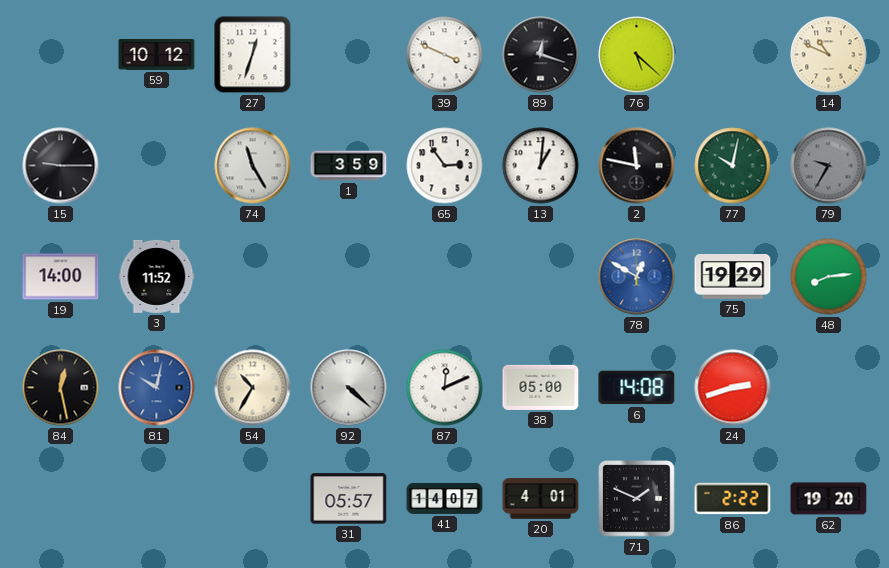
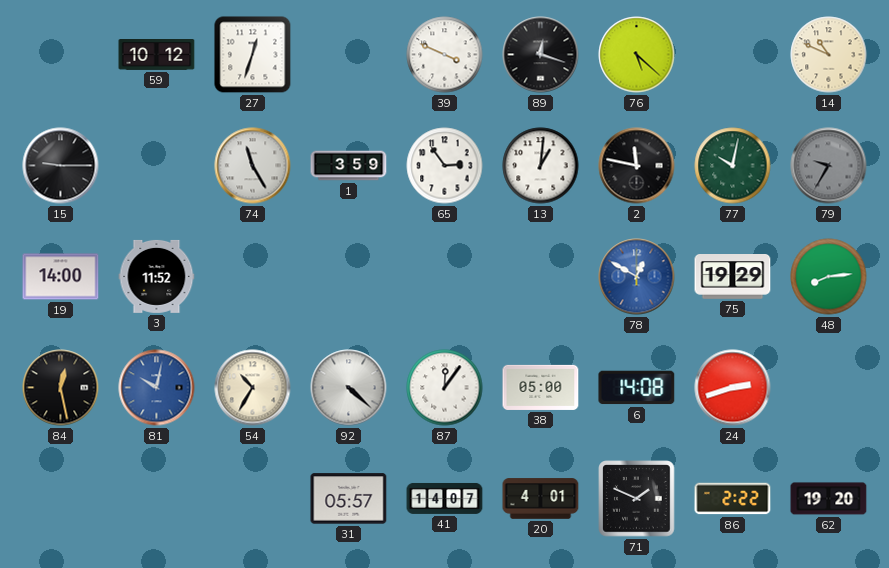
87: 12:11 -> 12:06
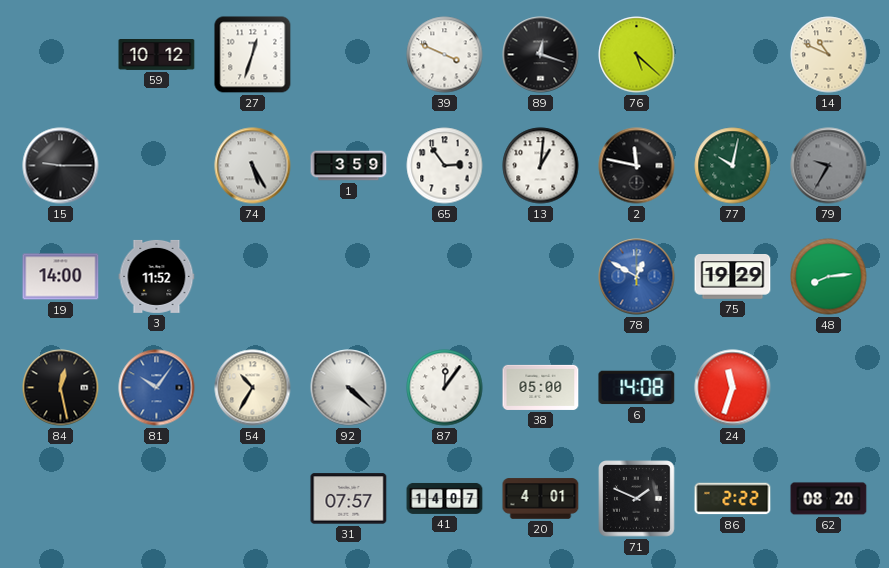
74: 11:25 -> 5:25
81: 10:02 -> 10:06
24: 2:42 -> 11:33
31: 05:57 -> 07:57
62: 19:20 -> 08:20
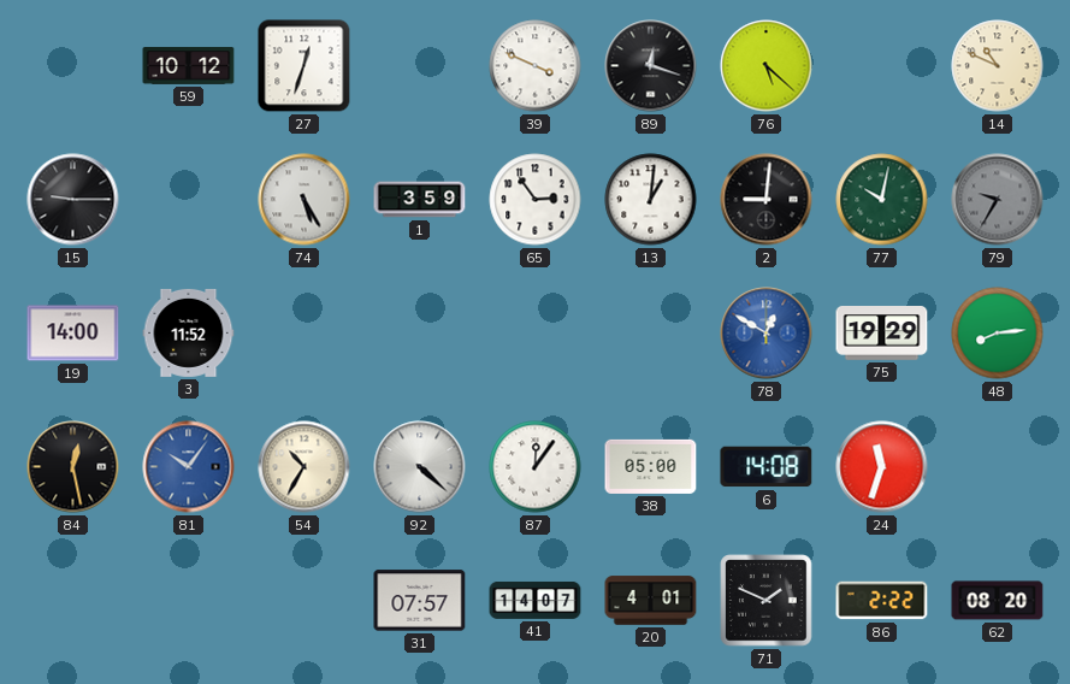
2: 11:47 -> 9:01
